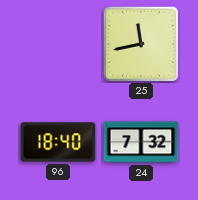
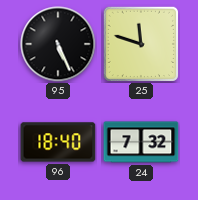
95: none -> 5:26
25: 11:43 -> 11:48
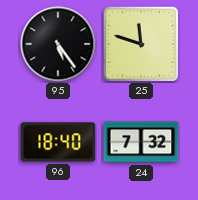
95: 5:26 -> 5:24
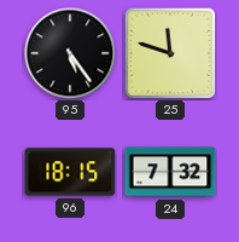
96: 18:40 -> 18:15
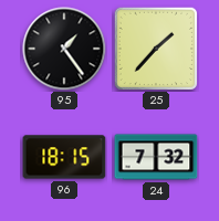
95: 5:24 -> 1:24
25: 11:48 -> 1:37
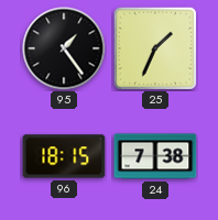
25: 1:37 -> 1:34
24: 7:32 -> 7:38
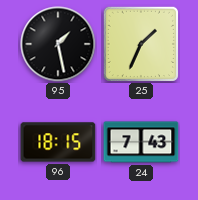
95: 1:24 -> 1:28
24: 7:38 -> 7:43
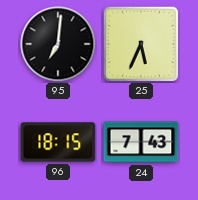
95: 1:28 -> 7:01
25: 1:34 -> 5:34
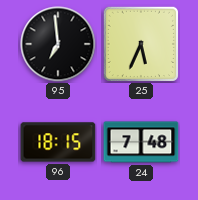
95: 7:01 -> 6:59
24: 7:43 -> 7:48
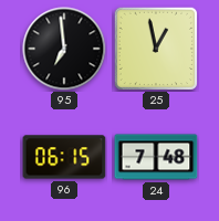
25: 5:34 -> 12:58
96: 18:15 -> 06:15
